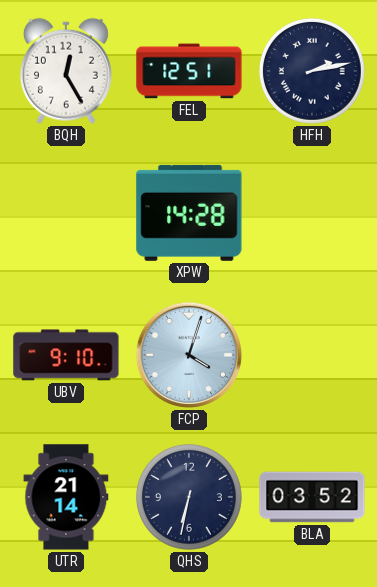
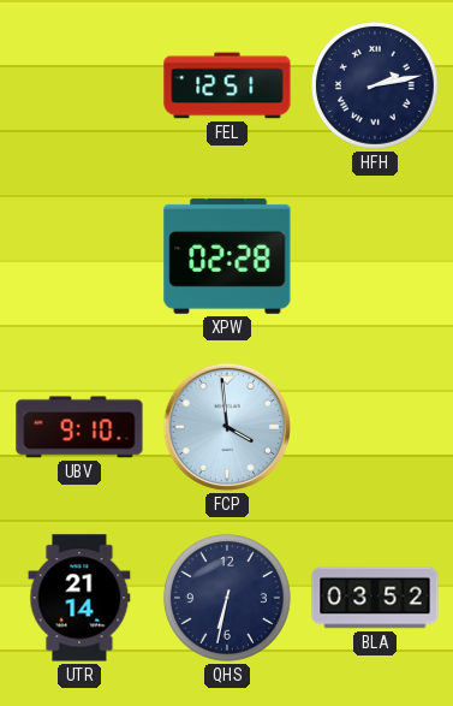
BQH: 12:25 -> none
XPW: 14:28 -> 02:28
FCP: 4:03 -> 3:59
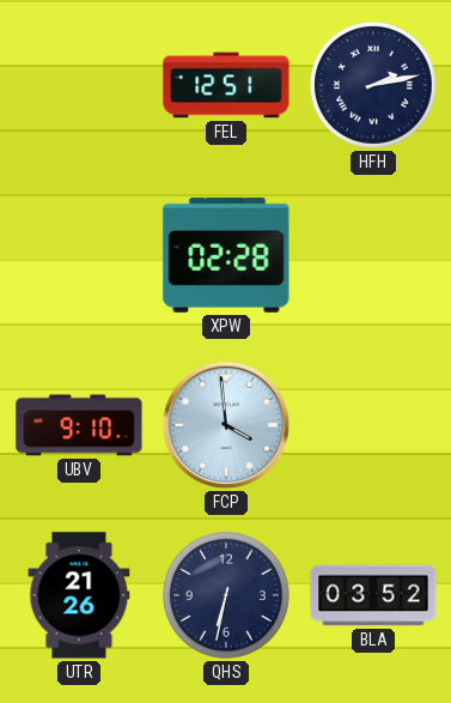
UTR: 21:14 -> 21:26
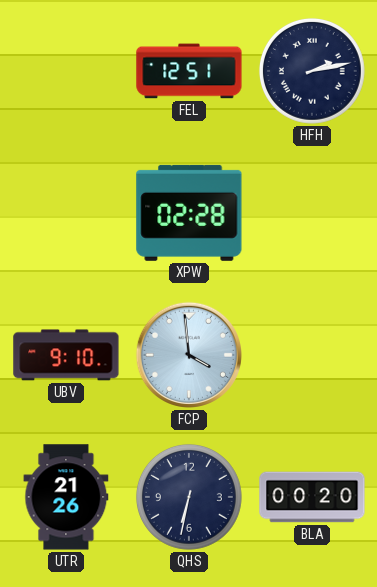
BLA: 03:52 -> 00:20
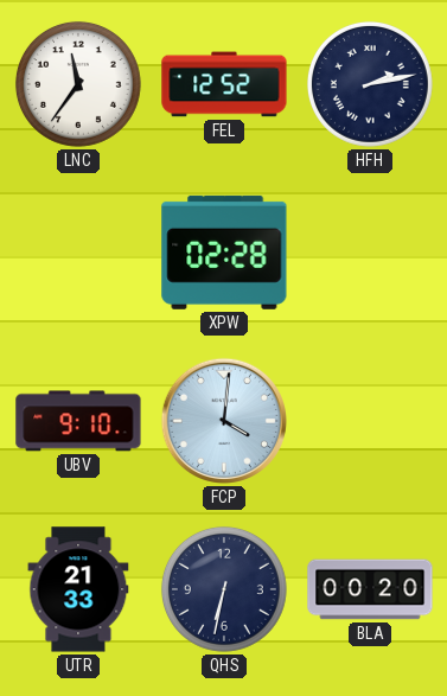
LNC: none -> 11:36
FEL: 12:51 -> 12:52
FCP: 3:59 -> 4:01
UTR: 21:26 -> 21:33
